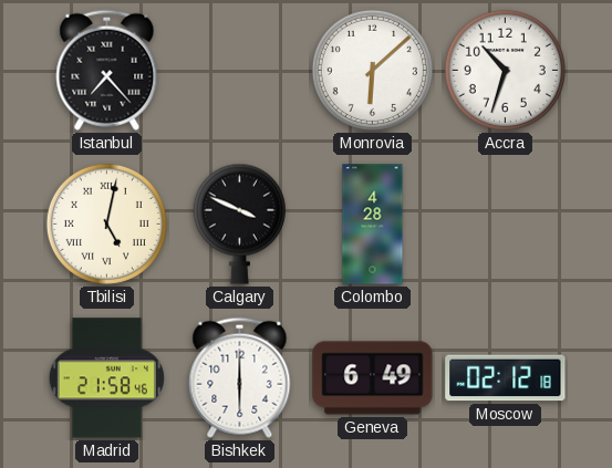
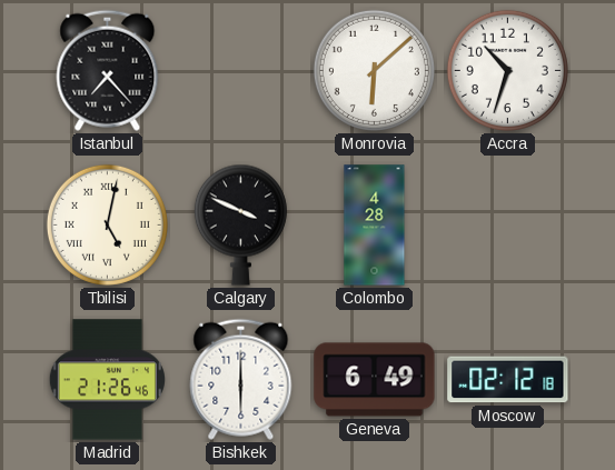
Madrid: 21:58 -> 21:26
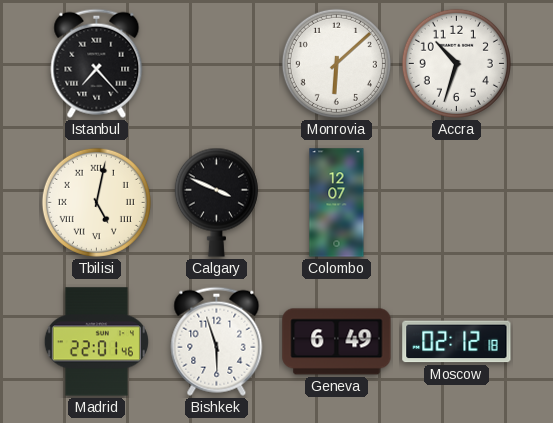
Colombo: 4:28 -> 12:07
Madrid: 21:26 -> 22:01
Bishkek: 6:00 -> 5:57
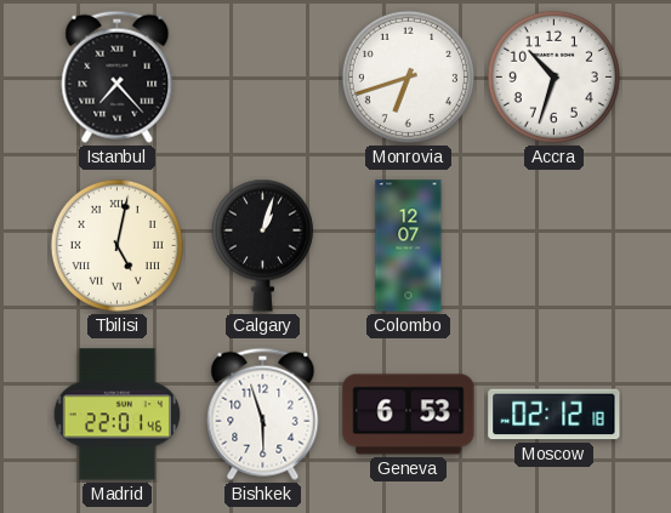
Monrovia: 6:08 -> 6:42
Calgary: 3:49 -> 1:03
Geneva: 6:49 -> 6:53
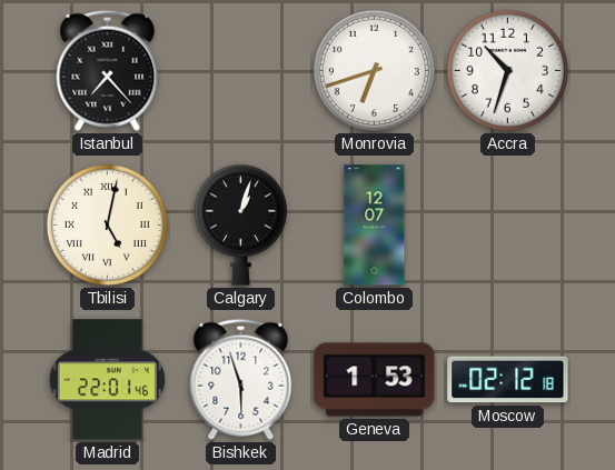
Geneva: 6:53 -> 1:53
